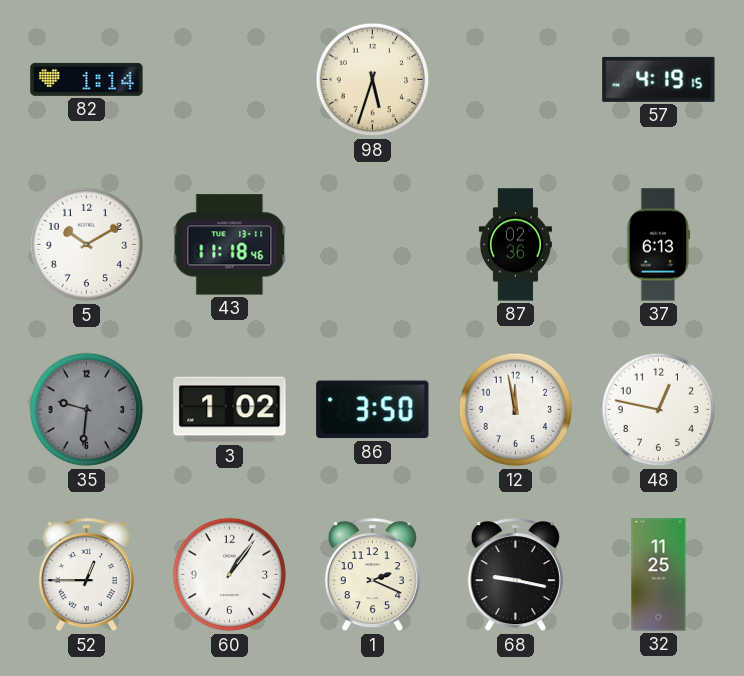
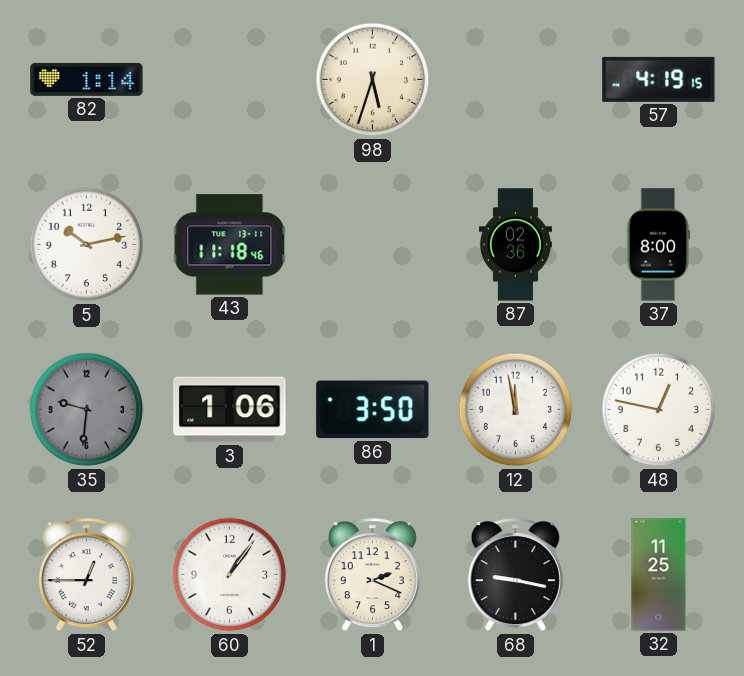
5: 10:10 -> 10:13
37: 6:13 -> 8:00
3: 1:02 -> 1:06
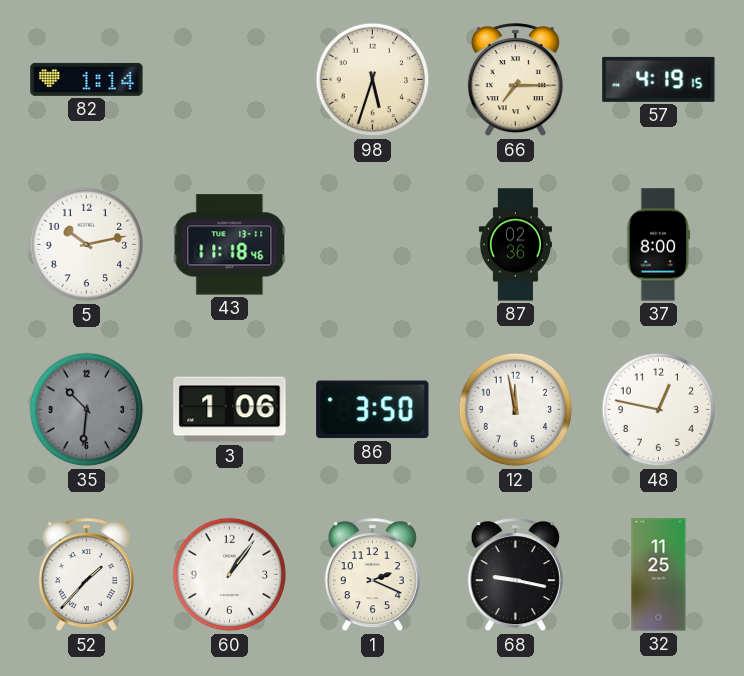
66: none -> 7:15
35: 9:31 -> 10:31
52: 12:45 -> 1:37
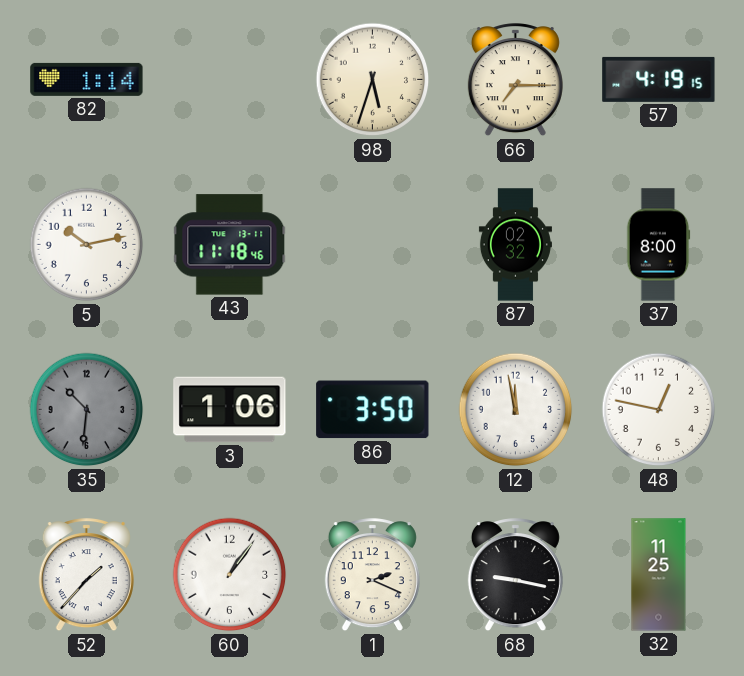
87: 02:36 -> 02:32
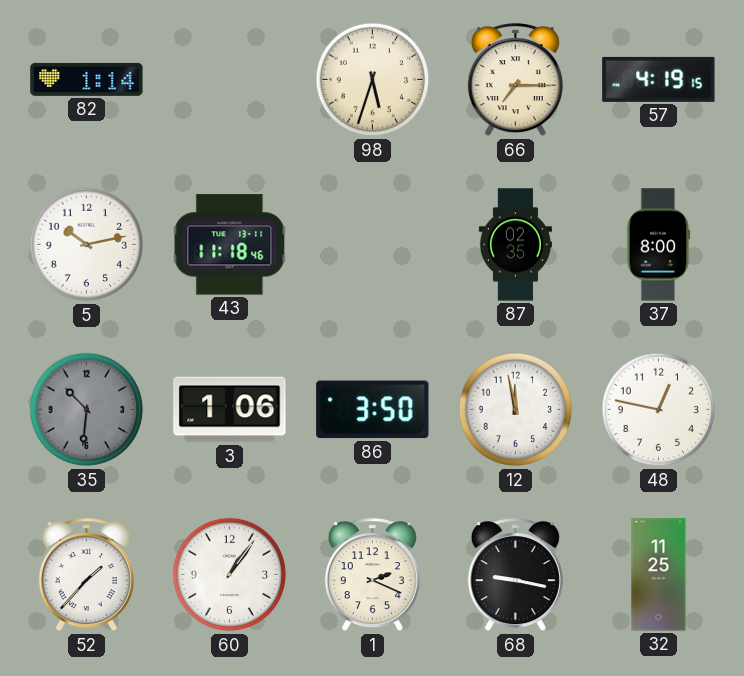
87: 02:32 -> 02:35
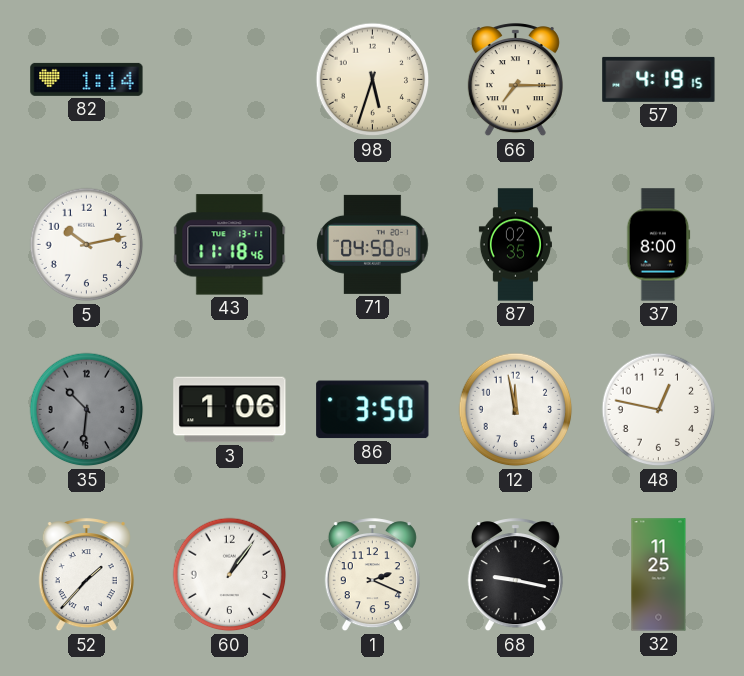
71: none -> 04:50
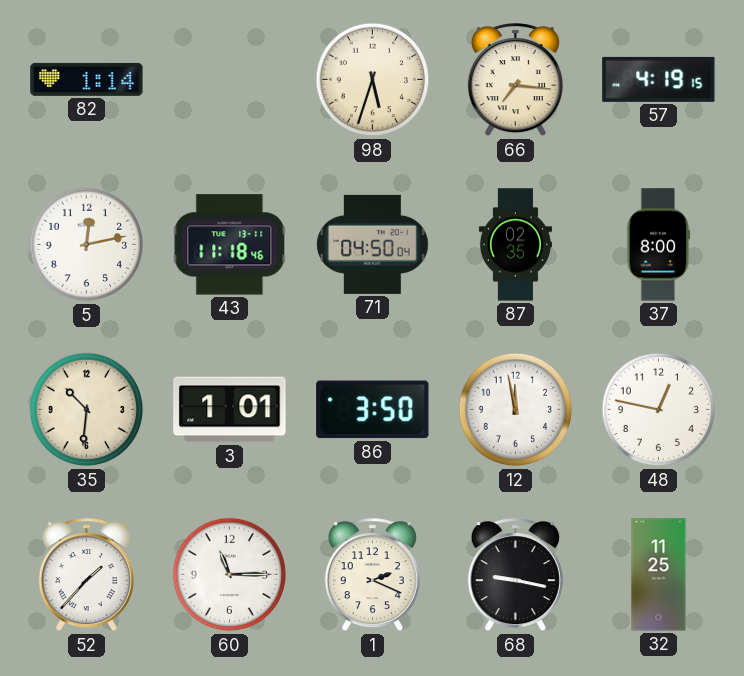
66: 7:15 -> 7:16
5: 10:13 -> 12:13
35 dial: grey -> cream
3: 1:06 -> 1:01
60: 1:06 -> 11:15
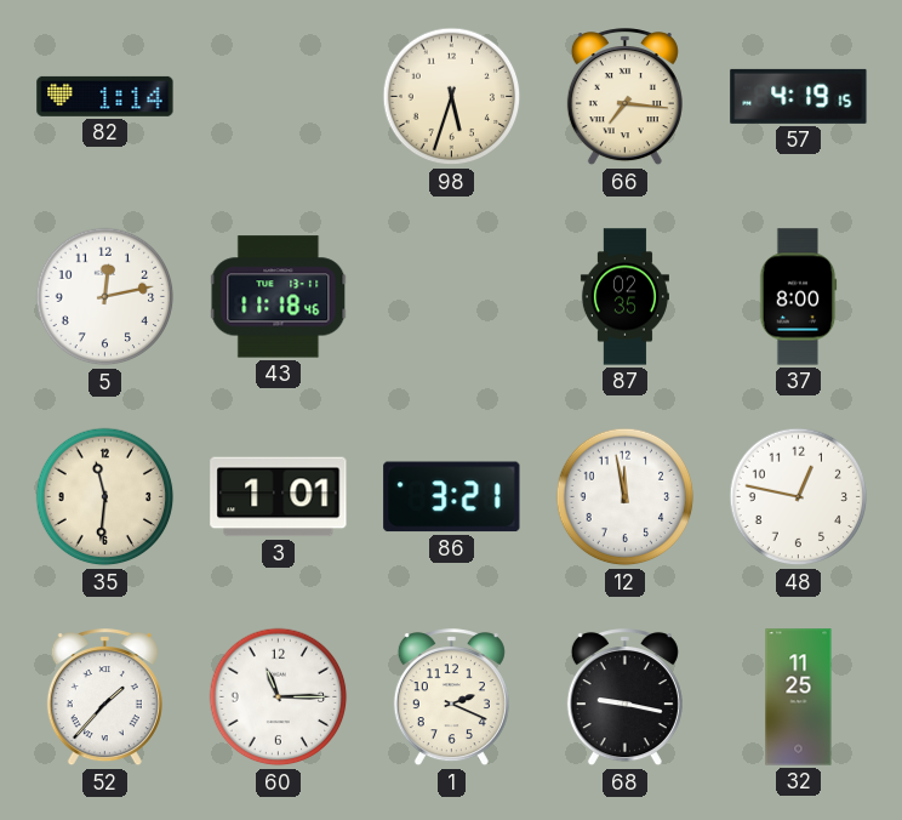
71: 04:50 -> none
35: 10:31 -> 11:31
86: 3:50 -> 3:21
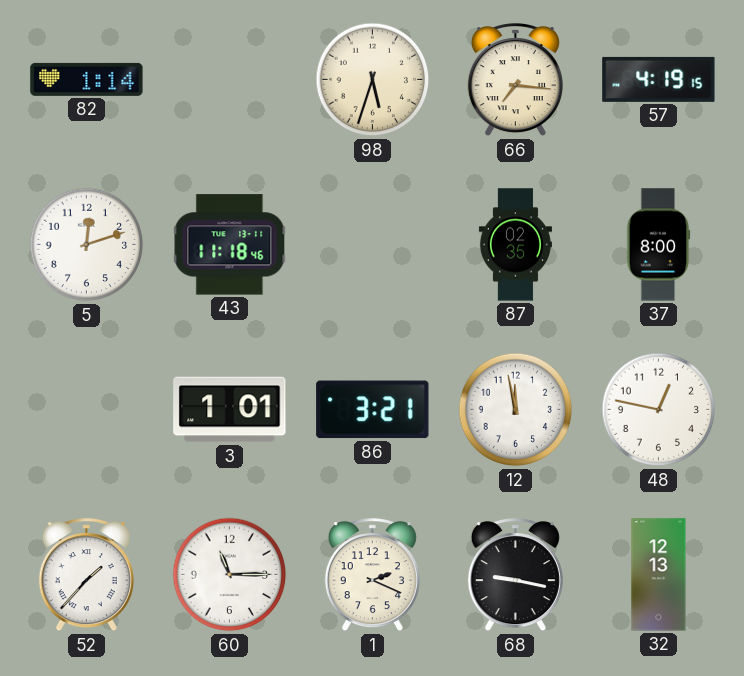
5: 12:13 -> 12:12
35: 11:31 -> none
32: 11:25 -> 12:13
